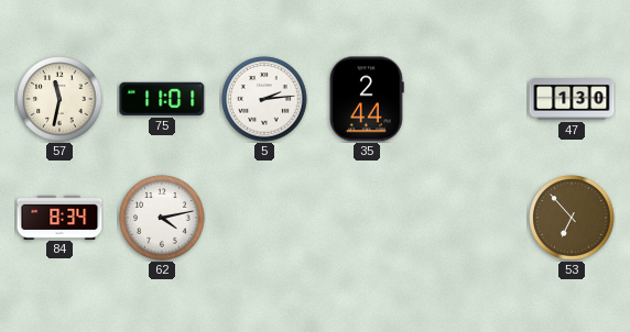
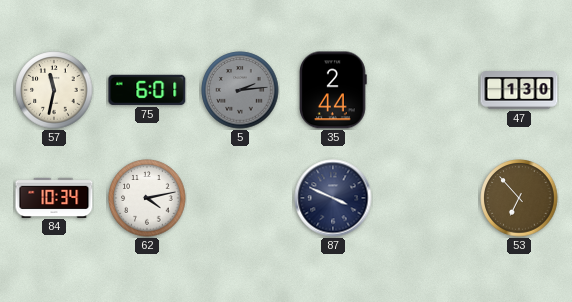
75: 11:01 -> 6:01
5 dial: white -> grey
84: 8:34 -> 10:34
87: none -> 3:49
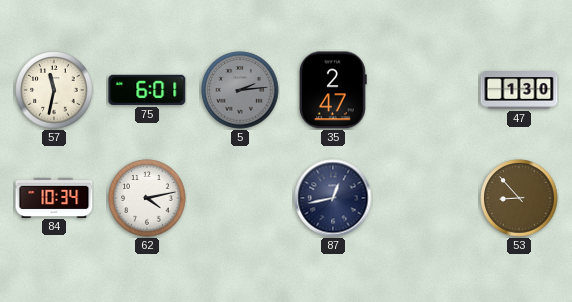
35: 2:44 -> 2:47
87: 3:49 -> 12:43
53: 6:53 -> 8:53
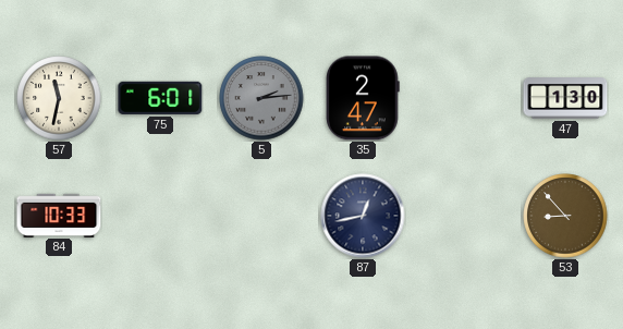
84: 10:34 -> 10:33
62: 4:13 -> none
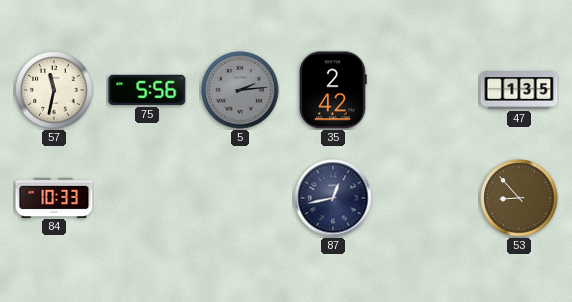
75: 6:01 -> 5:56
35: 2:47 -> 2:42
47: 1:30 -> 1:35
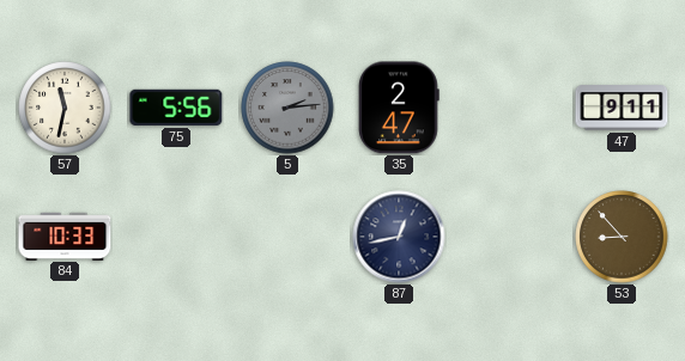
35: 2:42 -> 2:47
47: 1:35 -> 9:11
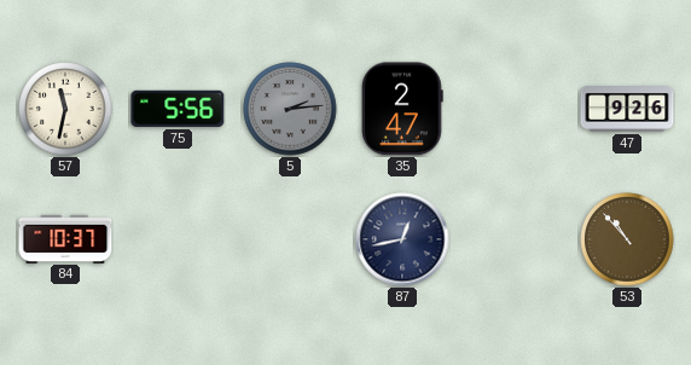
47: 9:11 -> 9:26
84: 10:33 -> 10:37
53: 8:53 -> 10:53
